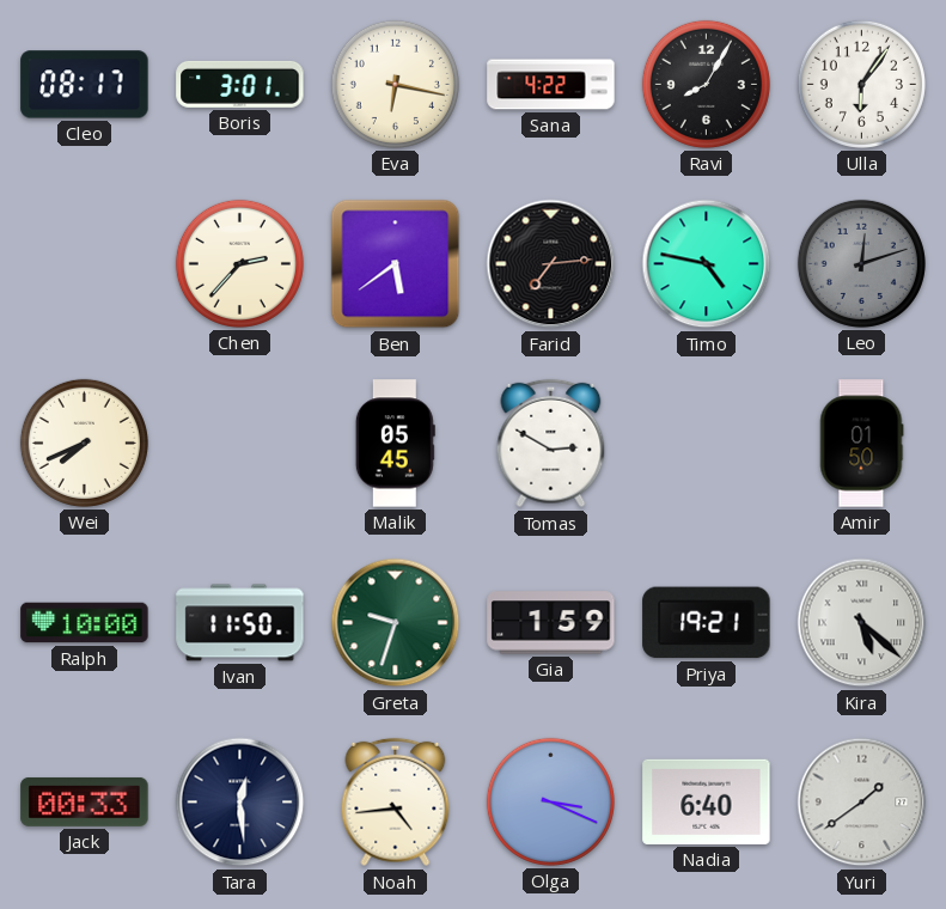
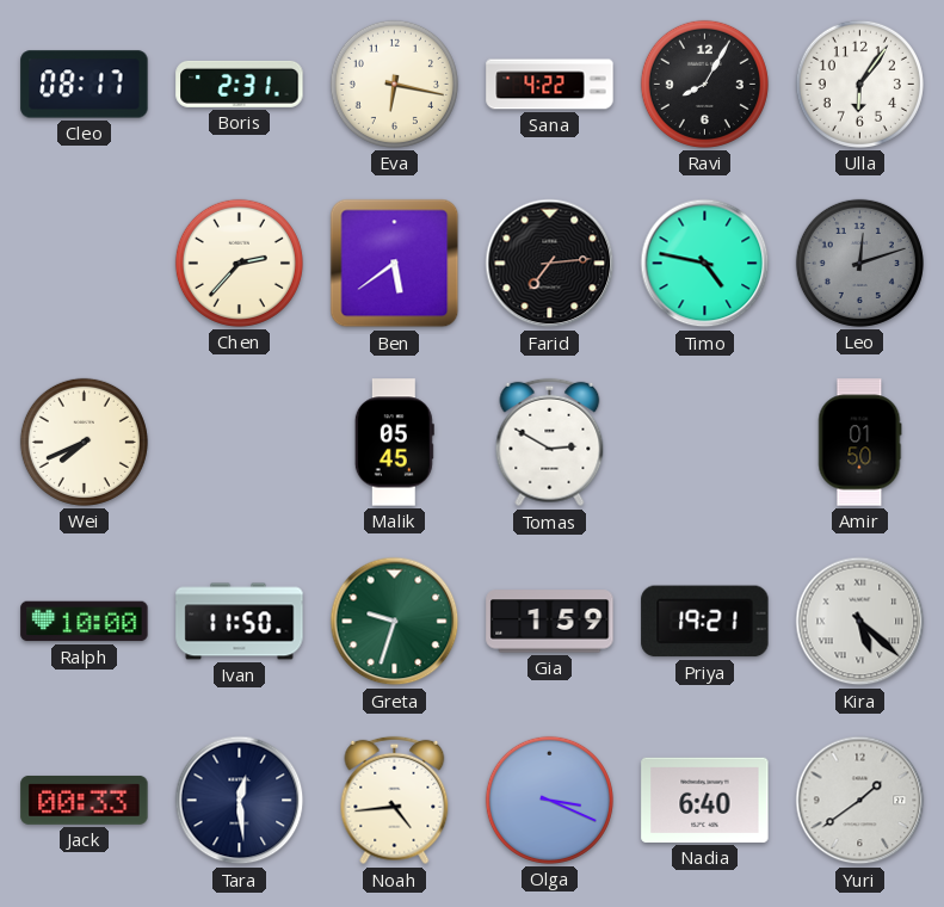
Boris: 3:01 -> 2:31
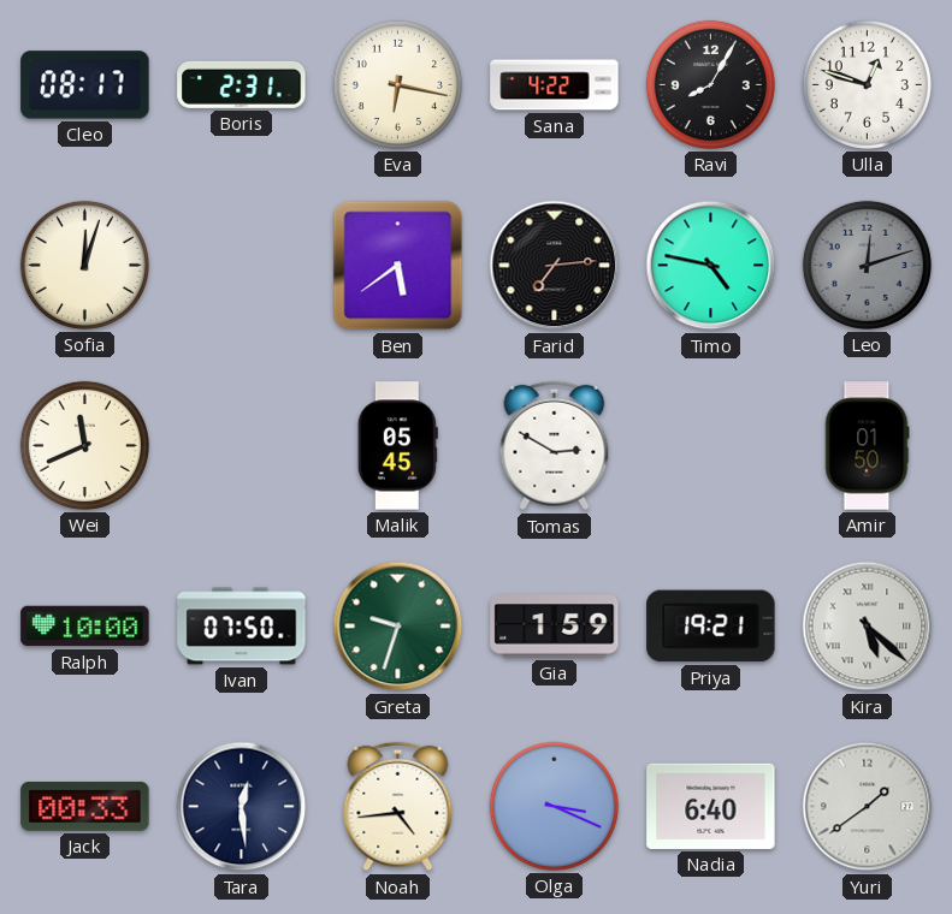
Ulla: 6:06 -> 12:48
Sofia: none -> 12:03
Chen: 2:37 -> none
Wei: 7:41 -> 11:41
Ivan: 11:50 -> 07:50
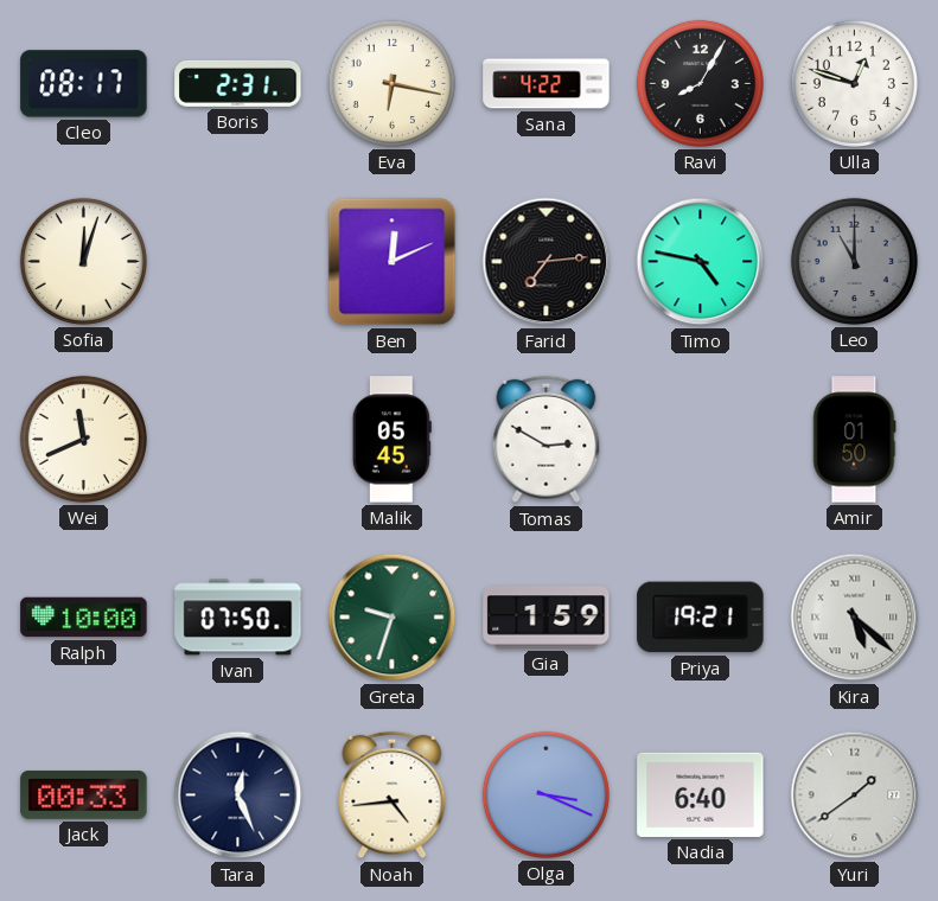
Ben: 5:39 -> 12:11
Leo: 12:12 -> 11:00
Tara: 12:29 -> 12:26
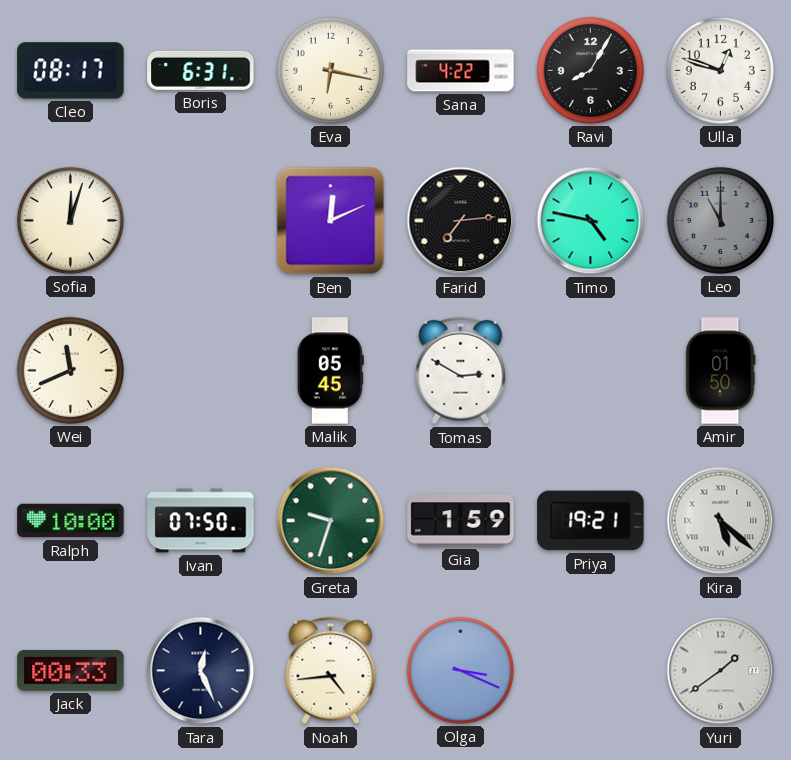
Boris: 2:31 -> 6:31
Nadia: 6:40 -> none
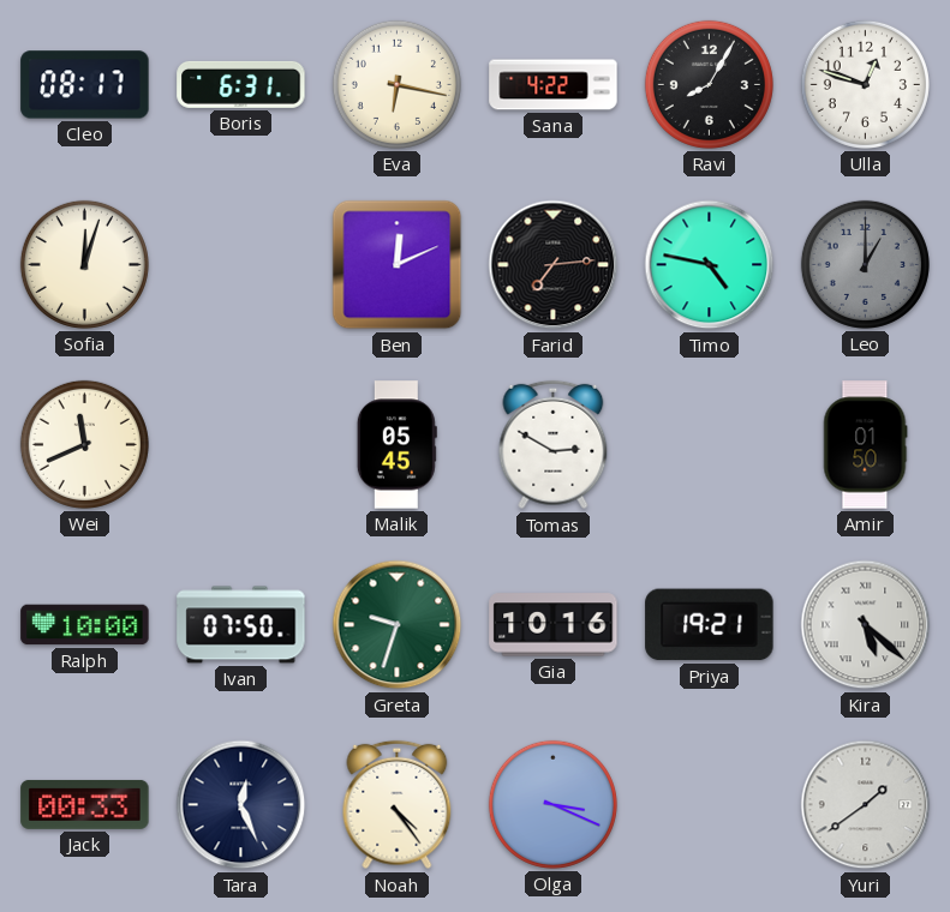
Leo: 11:00 -> 1:00
Gia: 1:59 -> 10:16
Noah: 4:44 -> 4:24
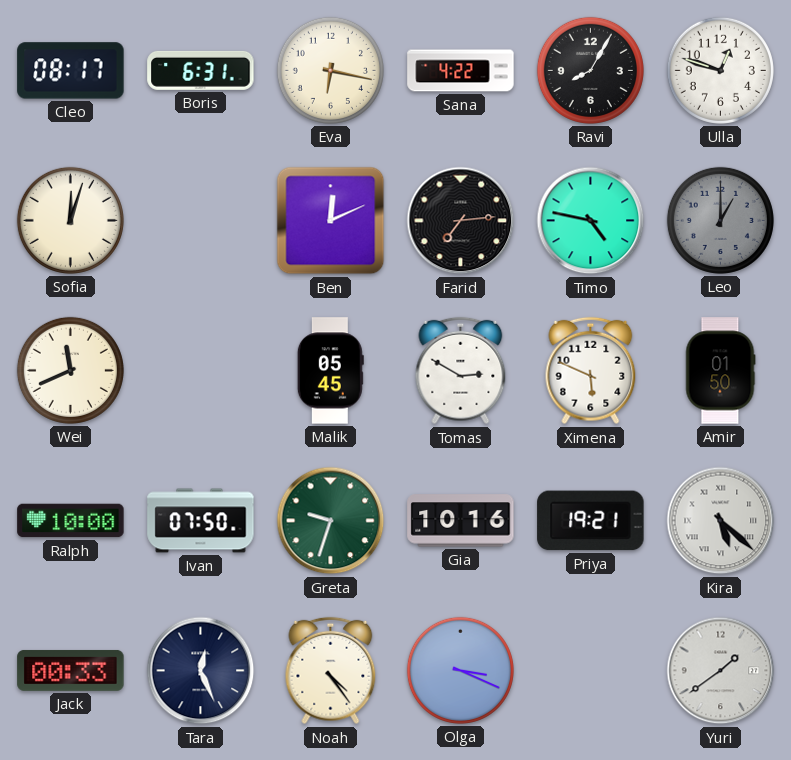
Ximena: none -> 5:49
